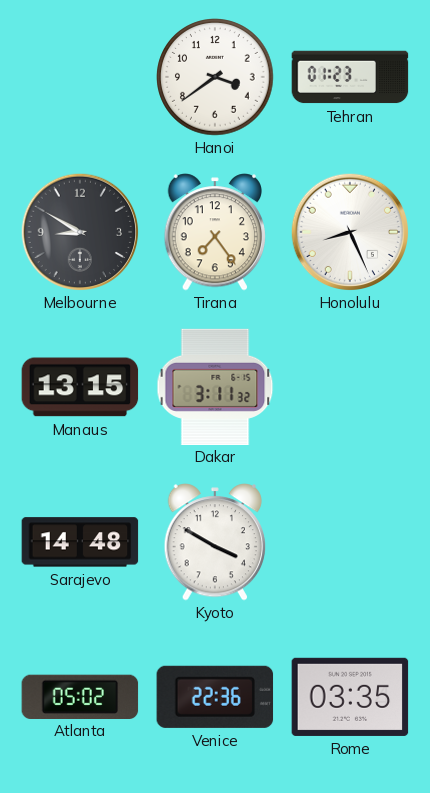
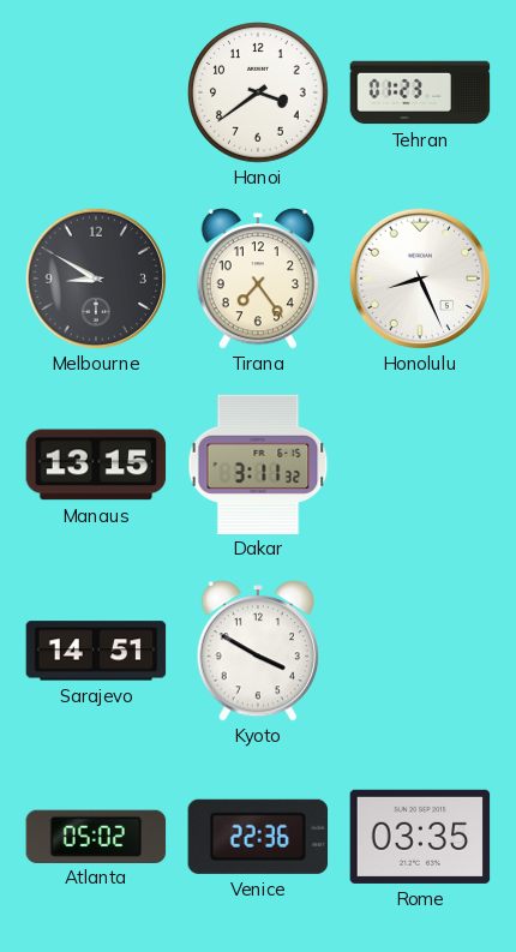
Sarajevo: 14:48 -> 14:51
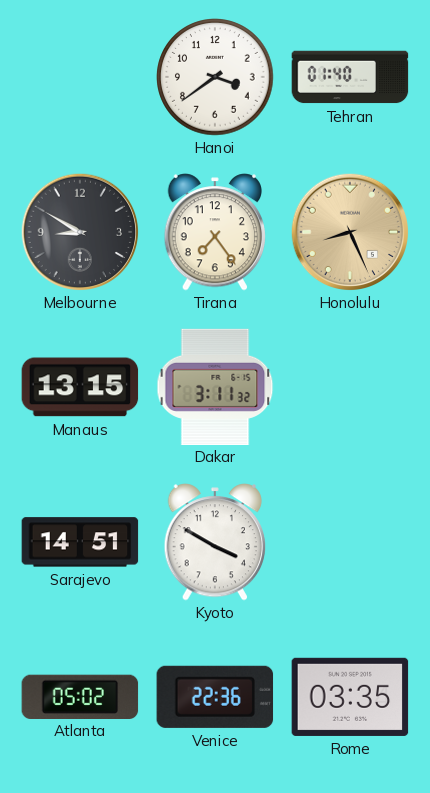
Tehran: 01:23 -> 01:40
Honolulu dial: white -> champagne
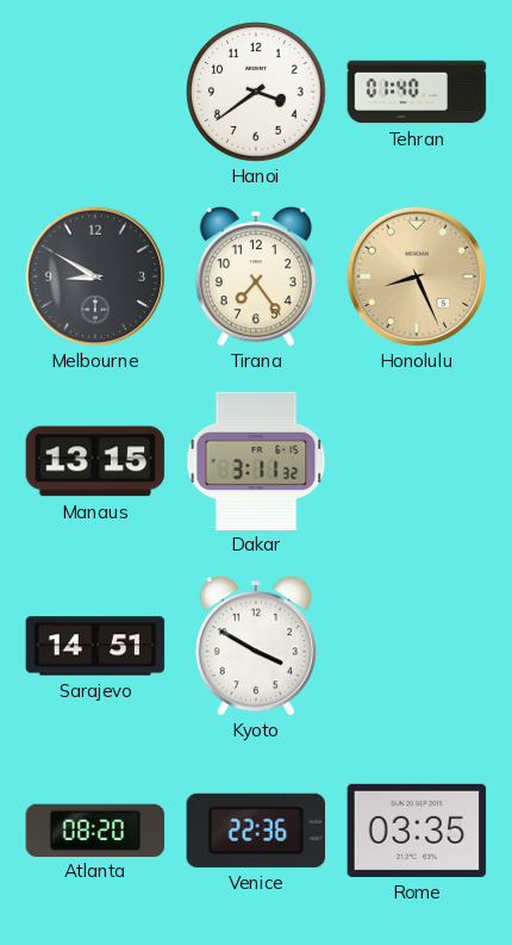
Atlanta: 05:02 -> 08:20
